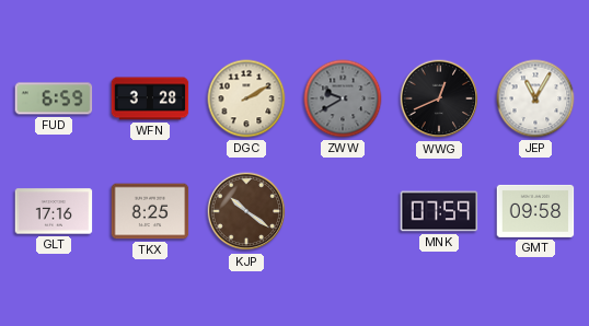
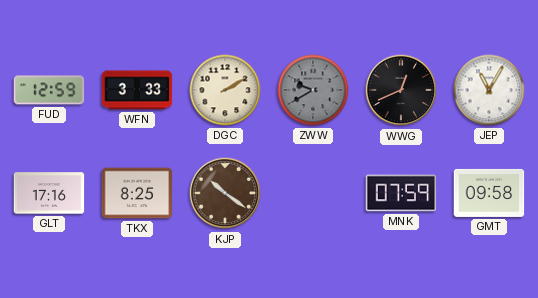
FUD: 6:59 -> 12:59
WFN: 3:28 -> 3:33
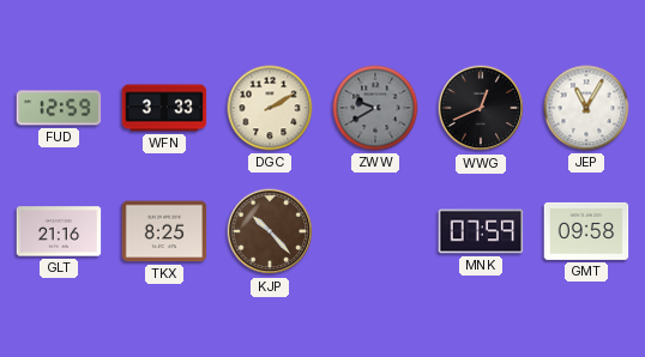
GLT: 17:16 -> 21:16
KJP: 10:21 -> 10:23
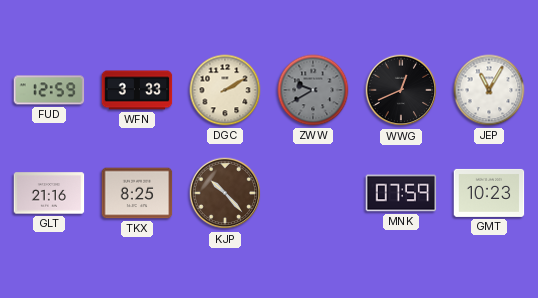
GMT: 09:58 -> 10:23
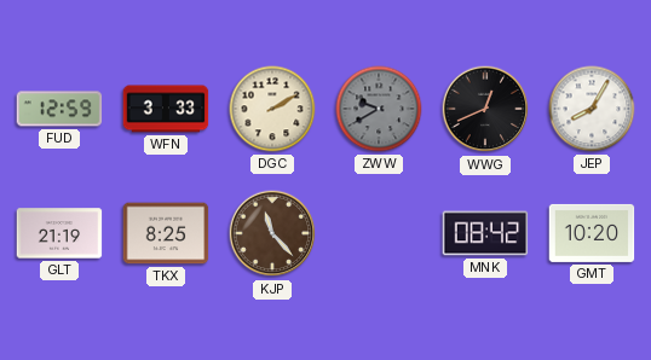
JEP: 11:05 -> 8:05
GLT: 21:16 -> 21:19
KJP: 10:23 -> 11:23
MNK: 07:59 -> 08:42
GMT: 10:23 -> 10:20
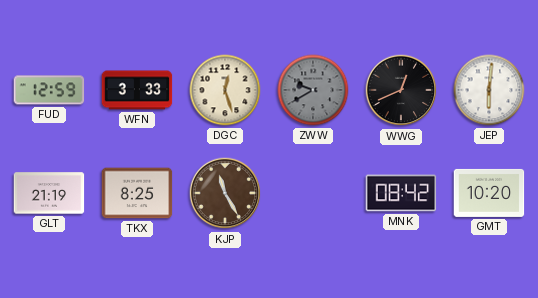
DGC: 2:10 -> 12:27
JEP: 8:05 -> 6:01
KJP: 11:23 -> 11:25
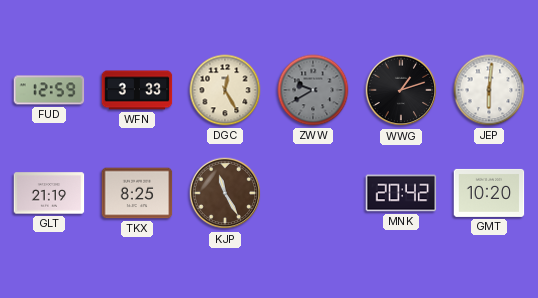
DGC: 12:27 -> 12:25
WWG: 12:41 -> 1:12
MNK: 08:42 -> 20:42
